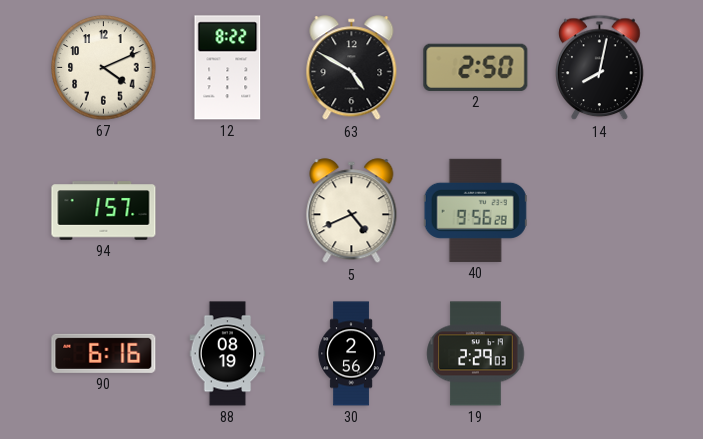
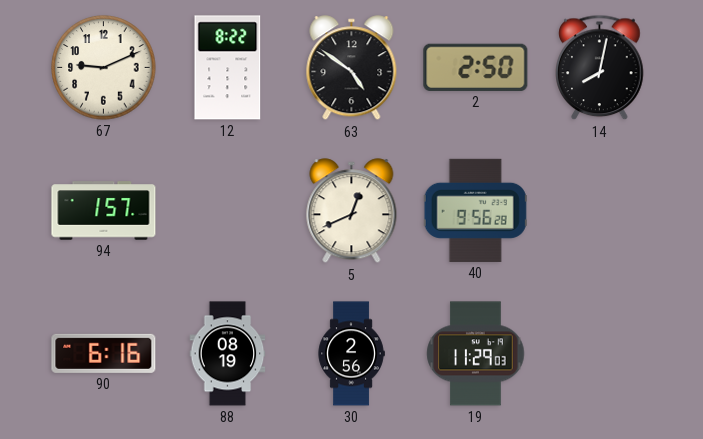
67: 4:11 -> 9:11
63: 4:50 -> 4:51
5: 4:41 -> 12:41
19: 2:29 -> 11:29
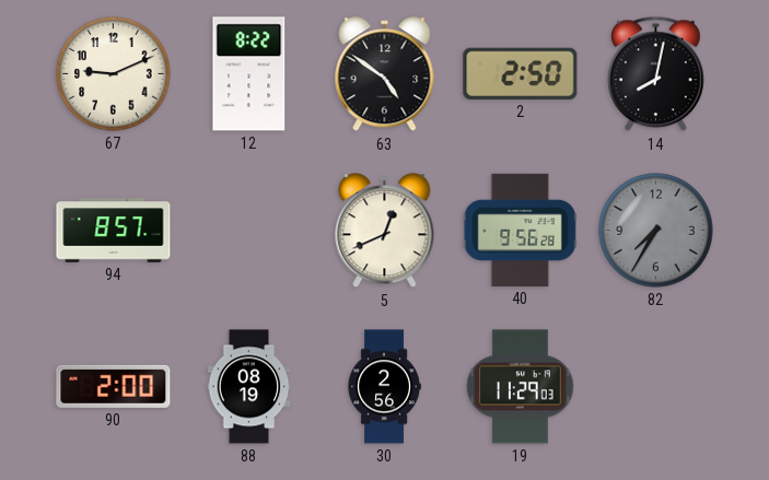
94: 1:57 -> 8:57
82: none -> 7:35
90: 6:16 -> 2:00
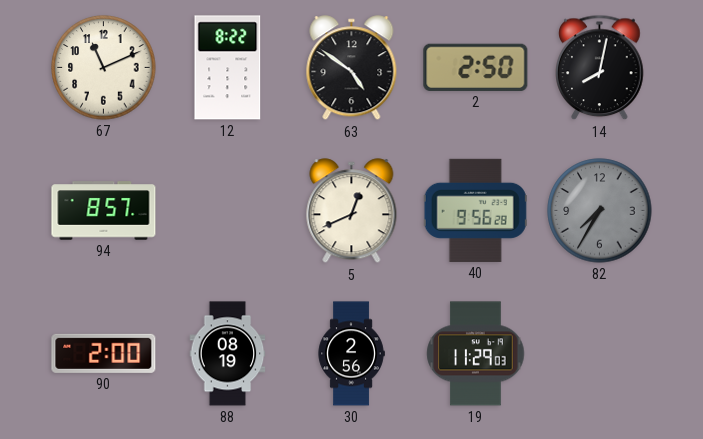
67: 9:11 -> 11:11
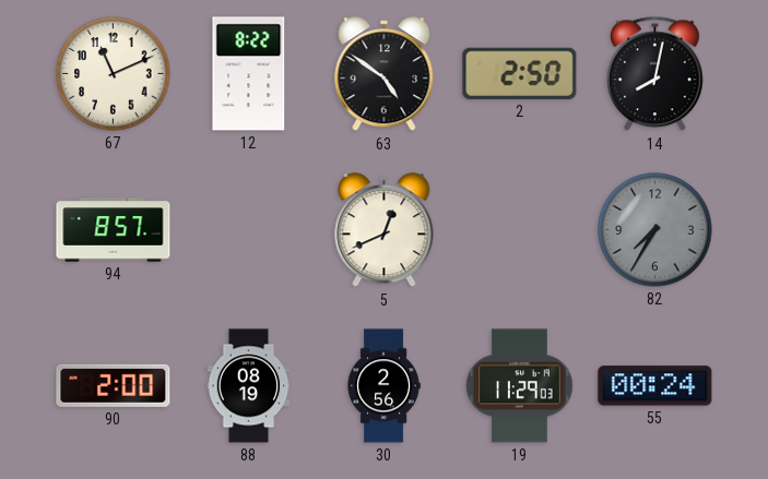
40: 9:56 -> none
55: none -> 00:24
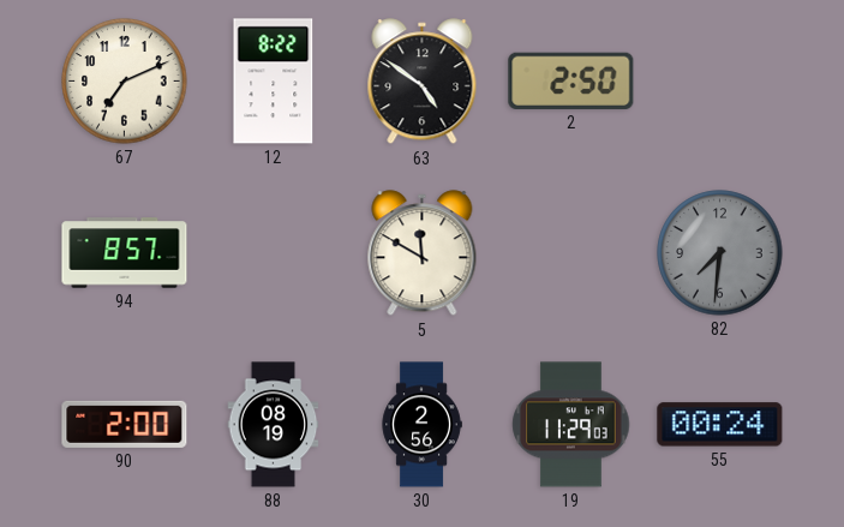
67: 11:11 -> 7:11
14: 8:02 -> none
5: 12:41 -> 11:50
82: 7:35 -> 7:31
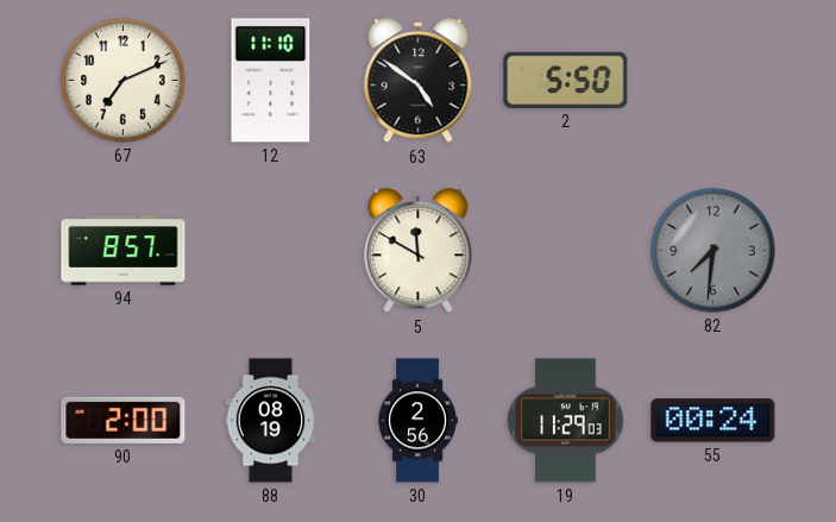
12: 8:22 -> 11:10
2: 2:50 -> 5:50
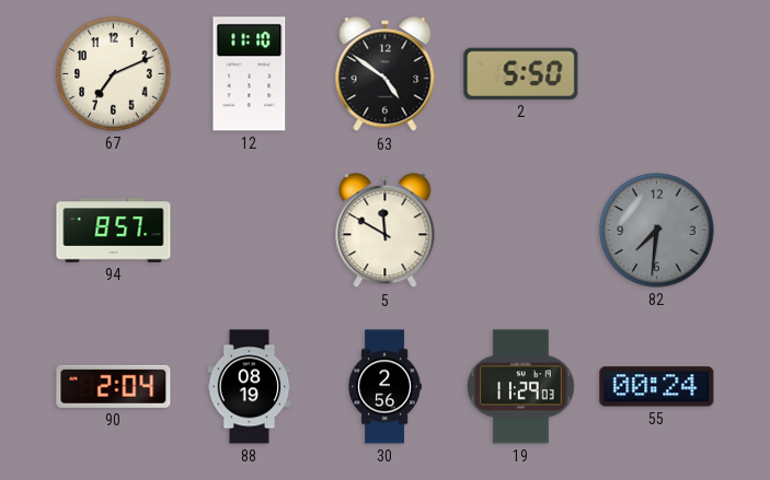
90: 2:00 -> 2:04
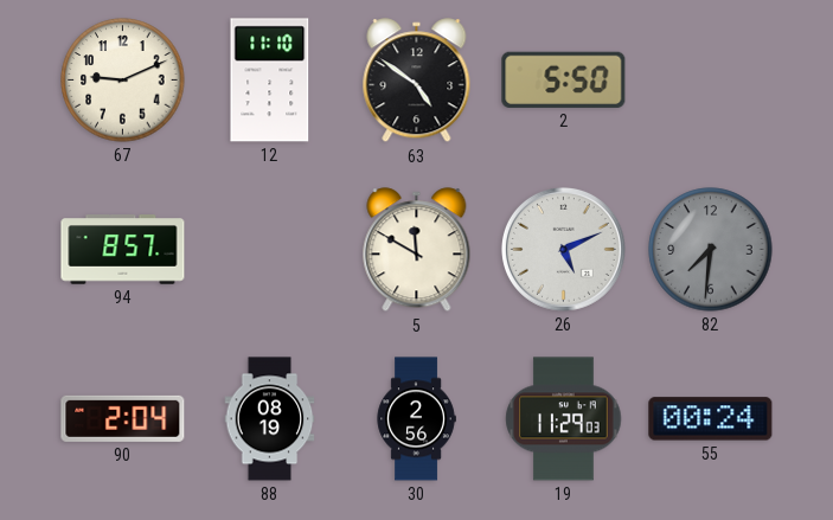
67: 7:11 -> 9:11
26: none -> 5:11
